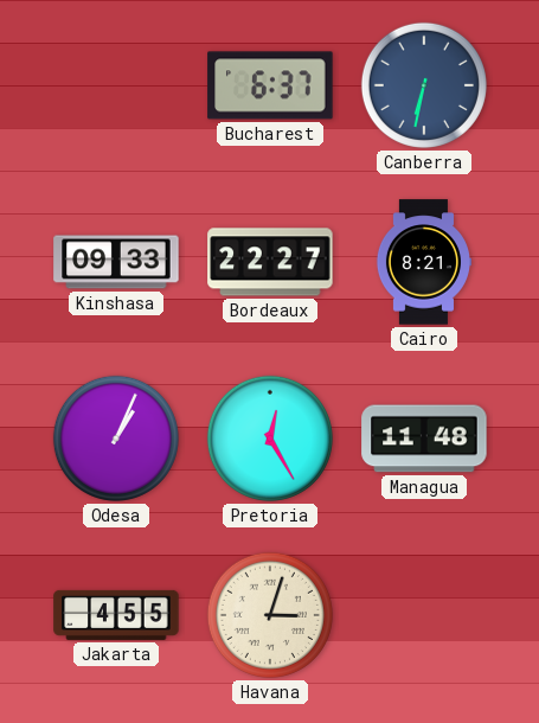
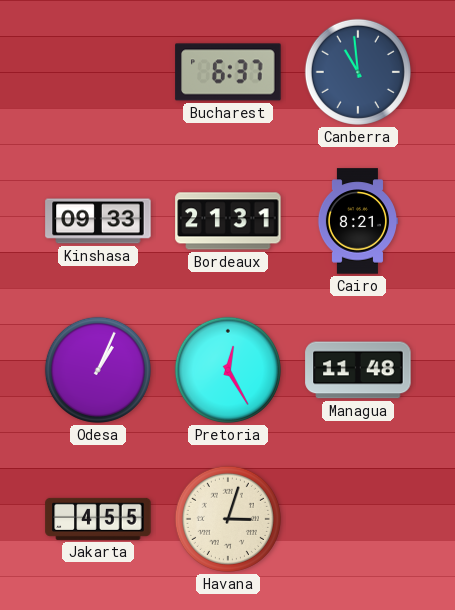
Canberra: 6:32 -> 10:59
Bordeaux: 22:27 -> 21:31
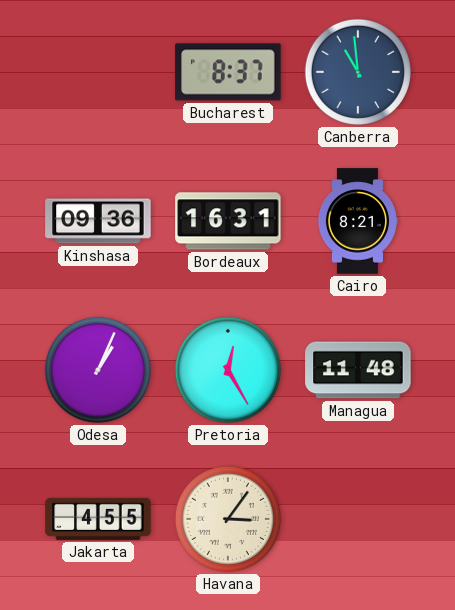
Bucharest: 6:37 -> 8:37
Kinshasa: 09:33 -> 09:36
Bordeaux: 21:31 -> 16:31
Havana: 3:03 -> 3:06
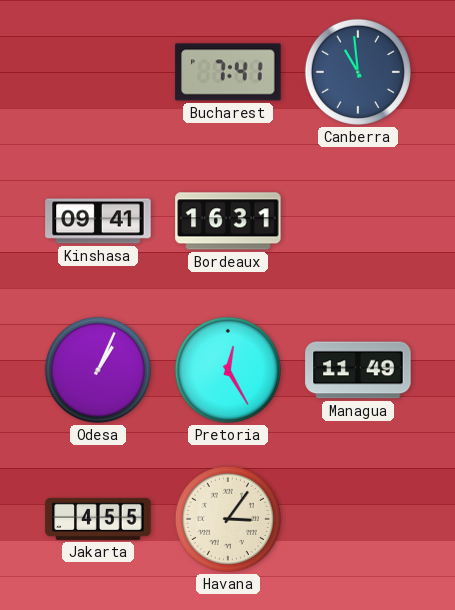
Bucharest: 8:37 -> 7:41
Kinshasa: 09:36 -> 09:41
Cairo: 8:21 -> none
Managua: 11:48 -> 11:49
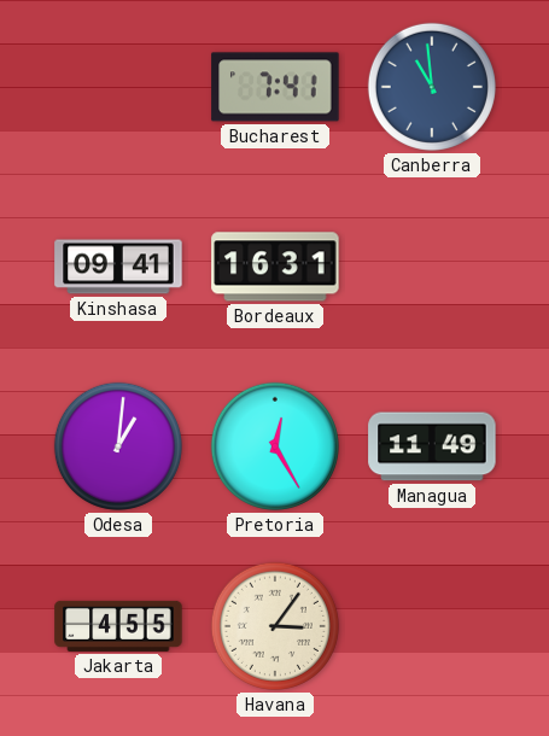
Odesa: 1:04 -> 1:01
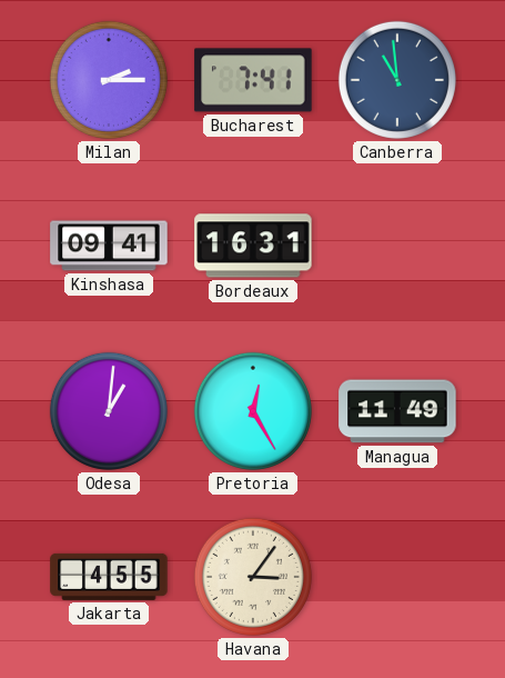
Milan: none -> 2:15
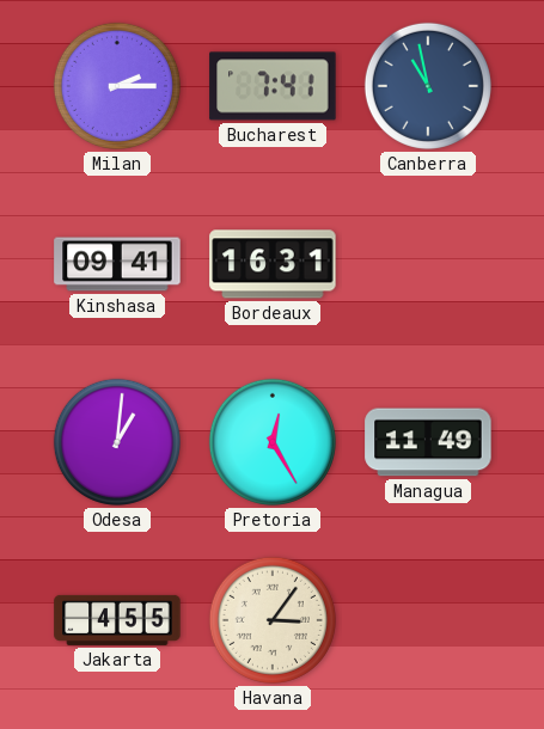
Canberra: 10:59 -> 10:58
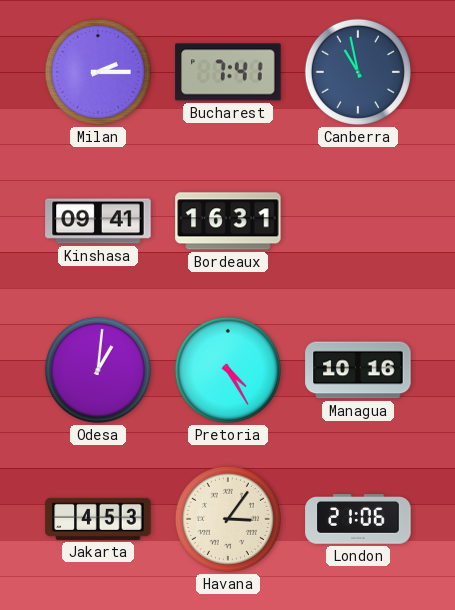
Pretoria: 12:25 -> 4:25
Managua: 11:49 -> 10:16
Jakarta: 4:55 -> 4:53
London: none -> 21:06
